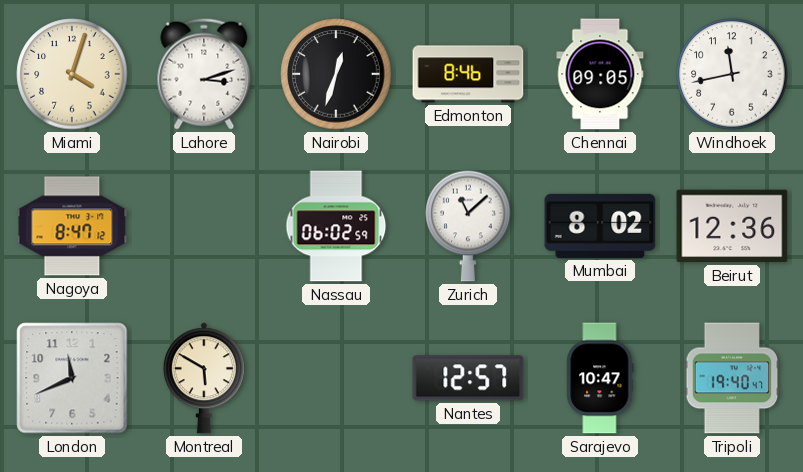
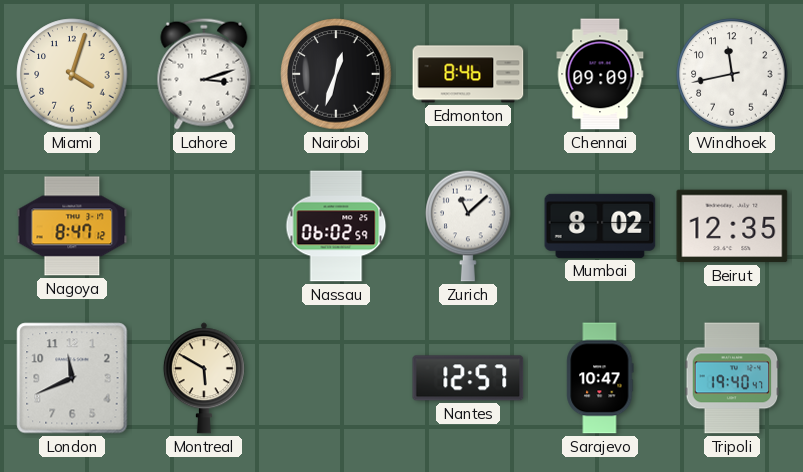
Chennai: 09:05 -> 09:09
Beirut: 12:36 -> 12:35
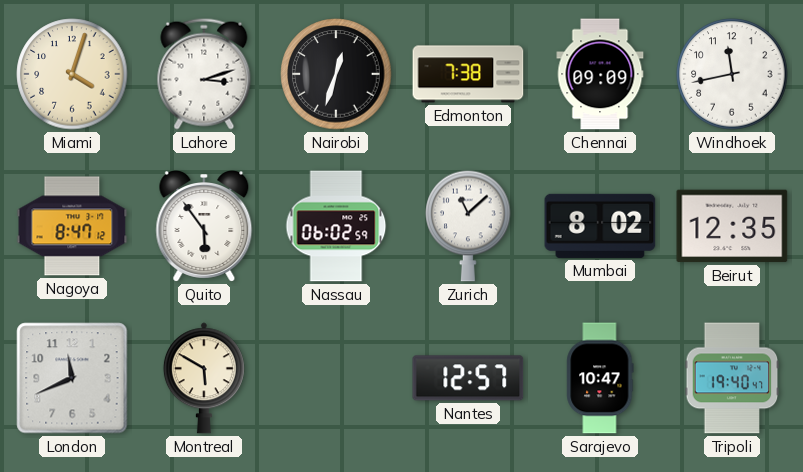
Edmonton: 8:46 -> 7:38
Quito: none -> 5:54
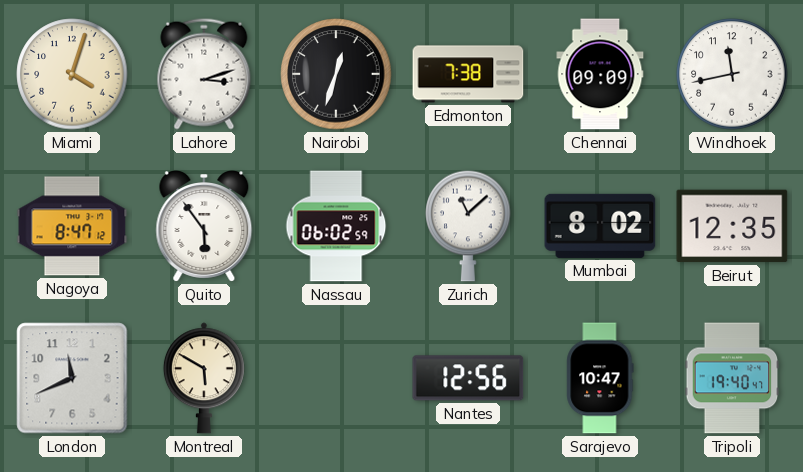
Nantes: 12:57 -> 12:56
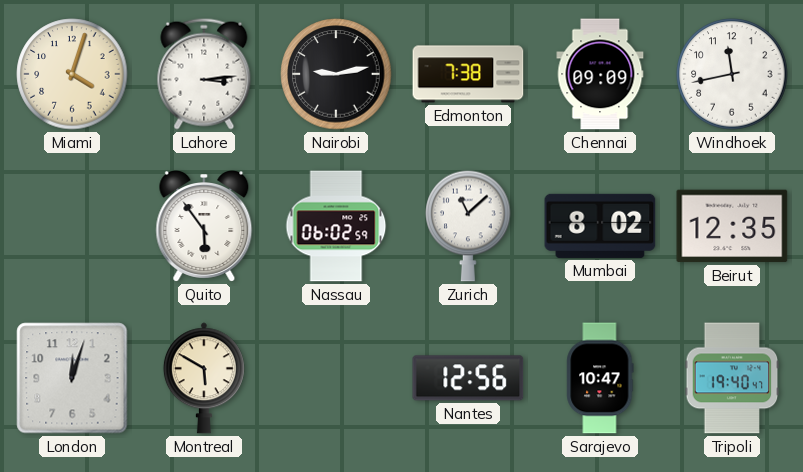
Lahore: 3:12 -> 3:14
Nairobi: 12:33 -> 9:13
Nagoya: 8:47 -> none
London: 11:41 -> 12:03
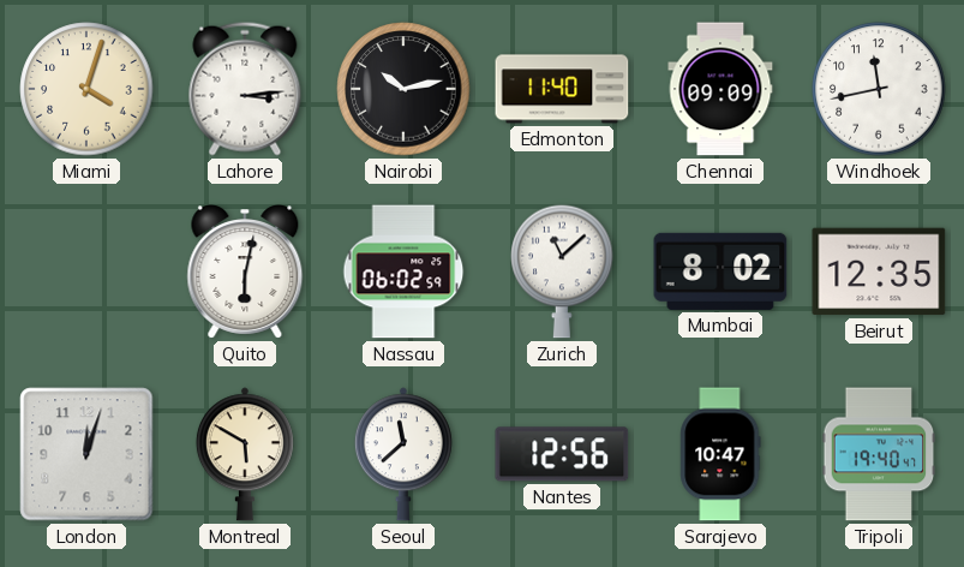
Nairobi: 9:13 -> 10:13
Edmonton: 7:38 -> 11:40
Quito: 5:54 -> 6:02
Seoul: none -> 11:38
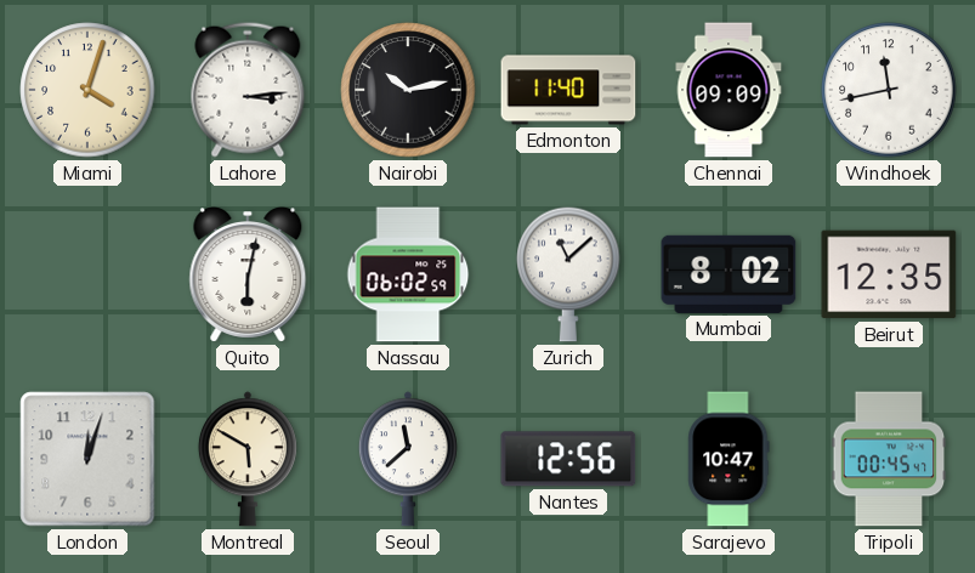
Tripoli: 19:40 -> 00:45
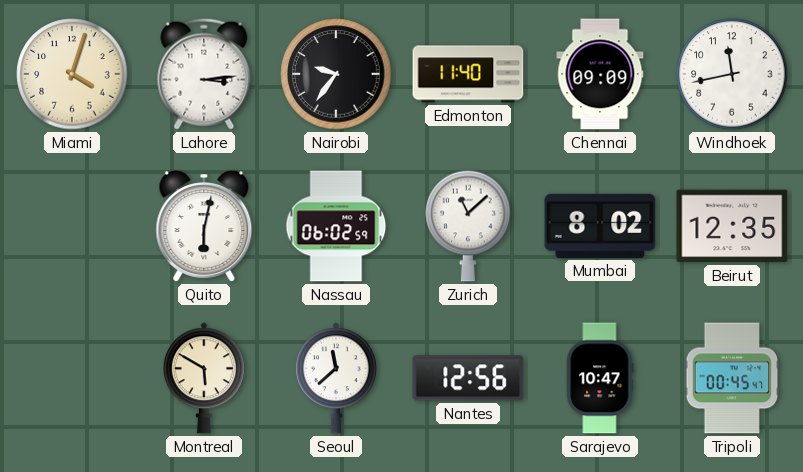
Nairobi: 10:13 -> 9:36
London: 12:03 -> none
